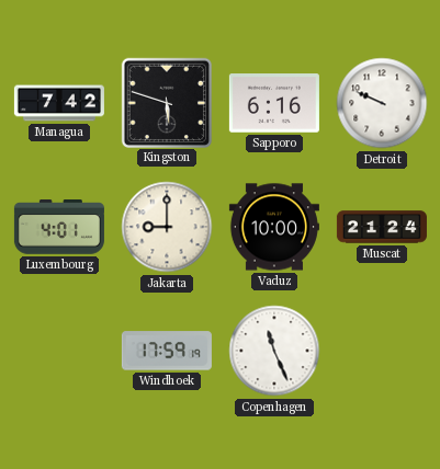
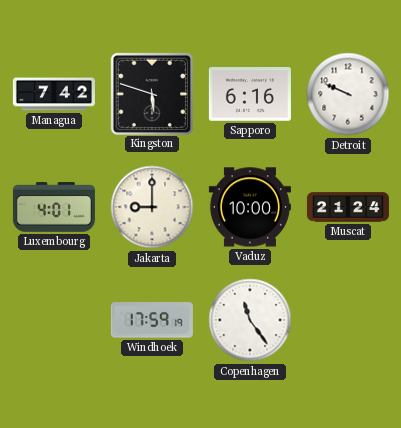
Copenhagen: 11:26 -> 11:24
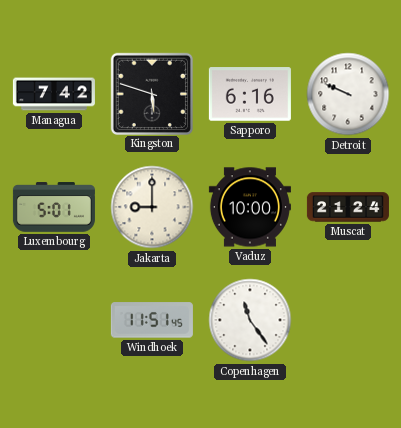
Luxembourg: 4:01 -> 5:01
Windhoek: 17:59 -> 11:51
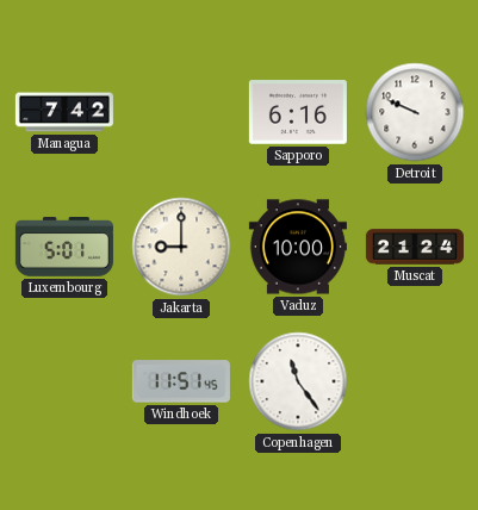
Kingston: 5:48 -> none
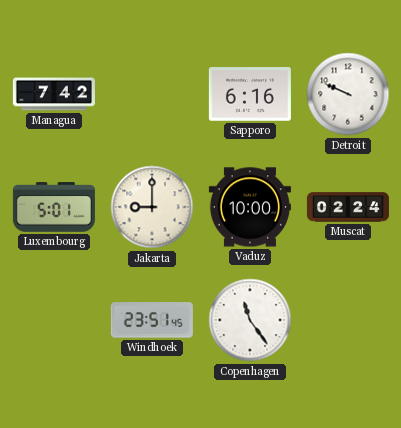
Muscat: 21:24 -> 02:24
Windhoek: 11:51 -> 23:51
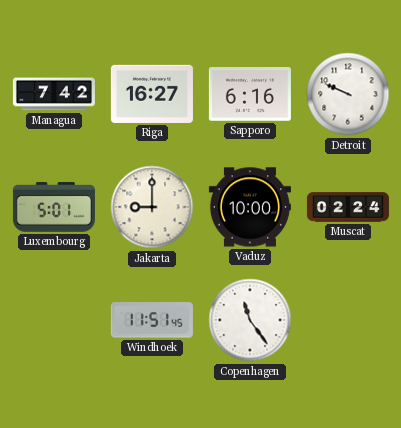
Riga: none -> 16:27
Windhoek: 23:51 -> 11:51
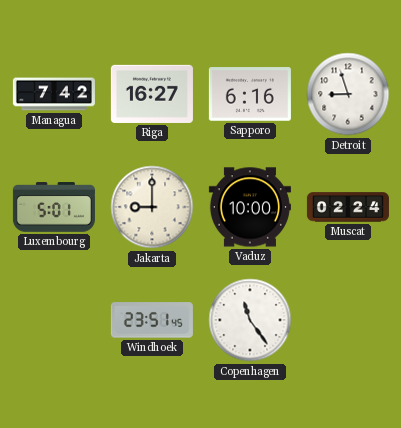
Detroit: 9:49 -> 8:57
Windhoek: 11:51 -> 23:51
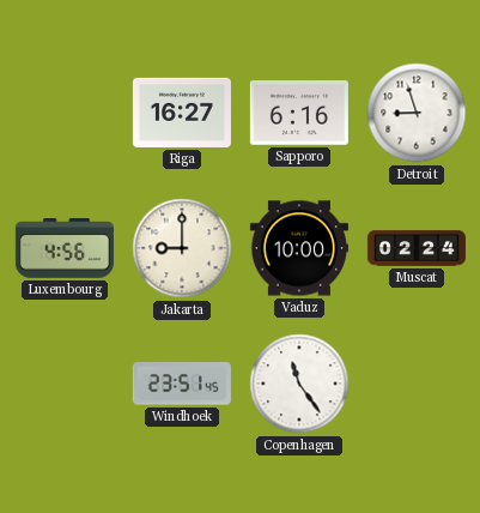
Managua: 7:42 -> none
Luxembourg: 5:01 -> 4:56
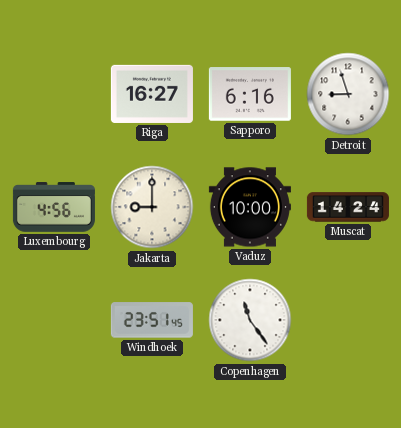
Muscat: 02:24 -> 14:24
